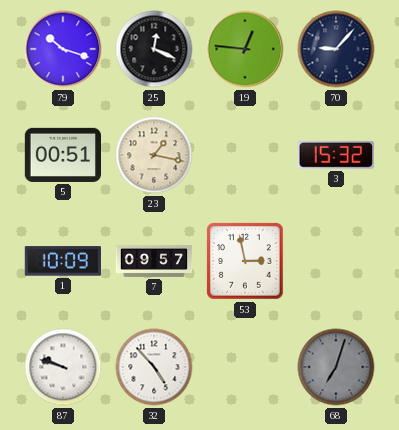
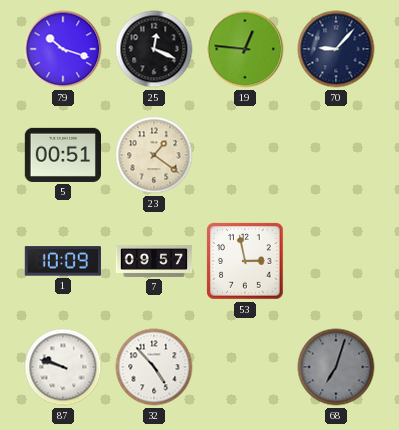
23: 1:17 -> 1:21
3: 15:32 -> none
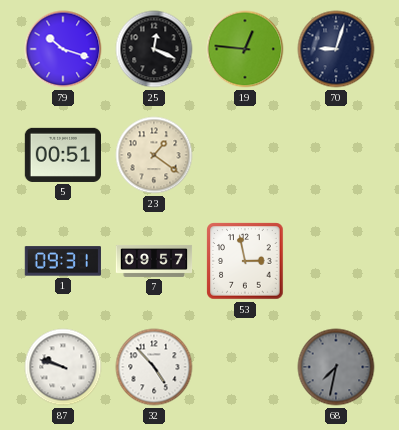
70: 9:07 -> 9:03
1: 10:09 -> 09:31
68: 7:03 -> 7:32
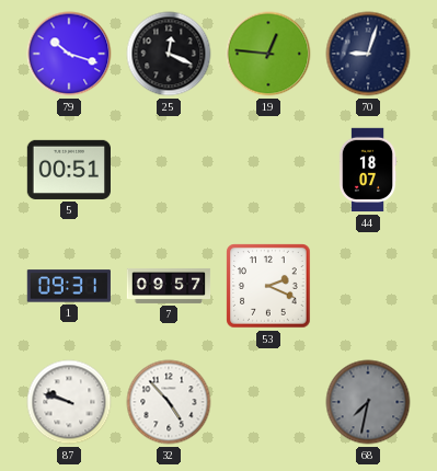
23: 1:21 -> none
44: none -> 18:07
53: 2:58 -> 2:19
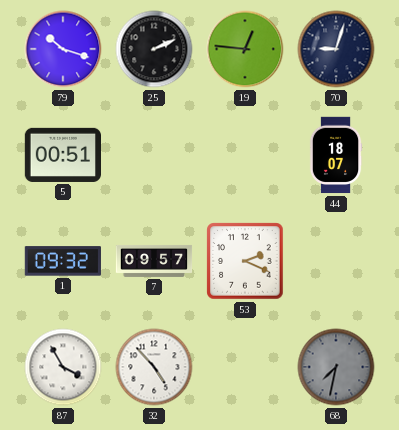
25: 12:19 -> 2:11
1: 09:31 -> 09:32
87: 9:48 -> 3:55
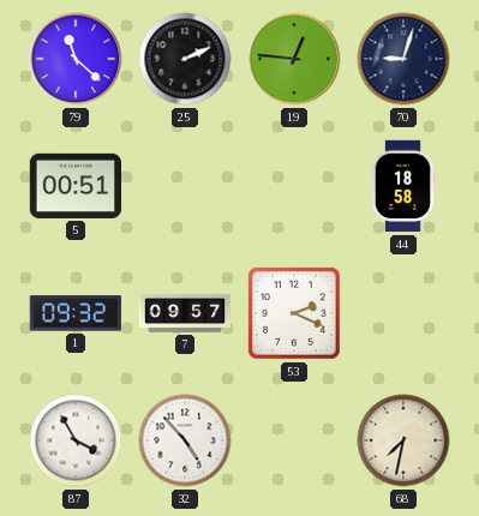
79: 10:18 -> 11:22
44: 18:07 -> 18:58
68 dial: grey -> cream
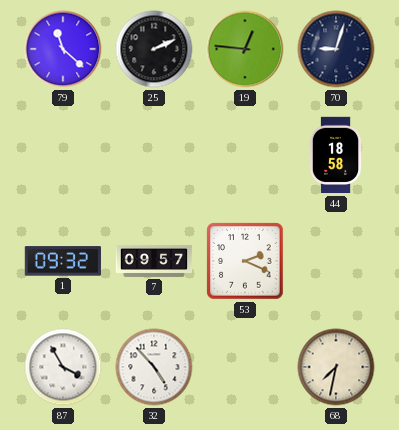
5: 00:51 -> none
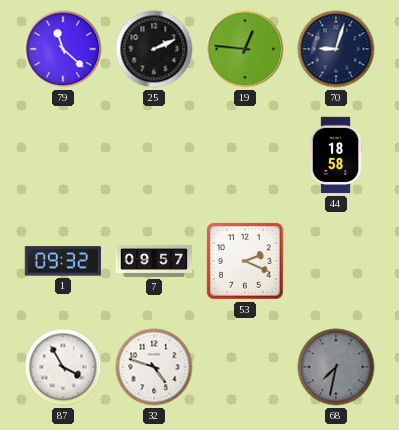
32: 4:53 -> 4:48
68 dial: cream -> grey
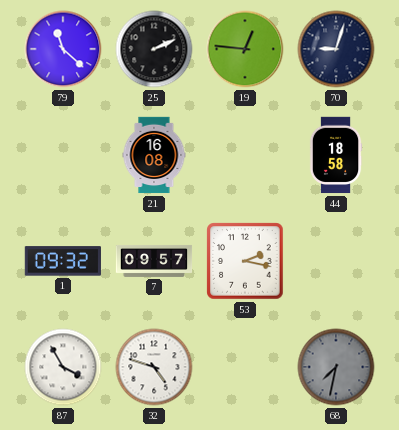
21: none -> 16:08
53: 2:19 -> 2:17
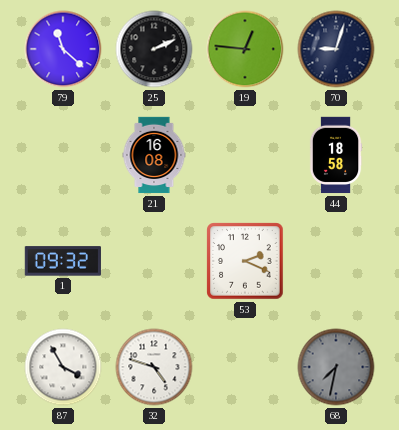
7: 09:57 -> none
53: 2:17 -> 2:19
